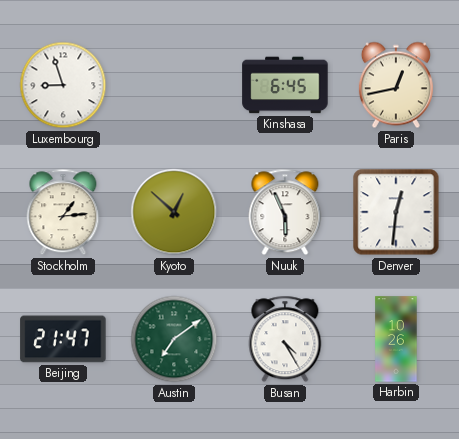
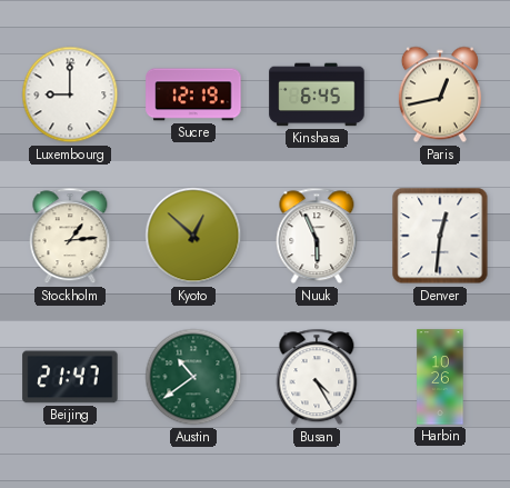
Luxembourg: 8:57 -> 9:00
Sucre: none -> 12:19
Austin: 7:09 -> 10:39
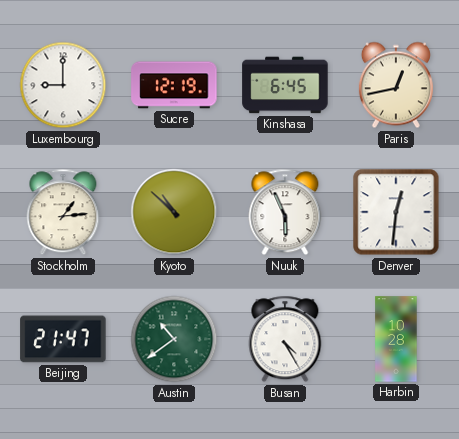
Kyoto: 12:52 -> 10:52
Harbin: 10:26 -> 10:28
